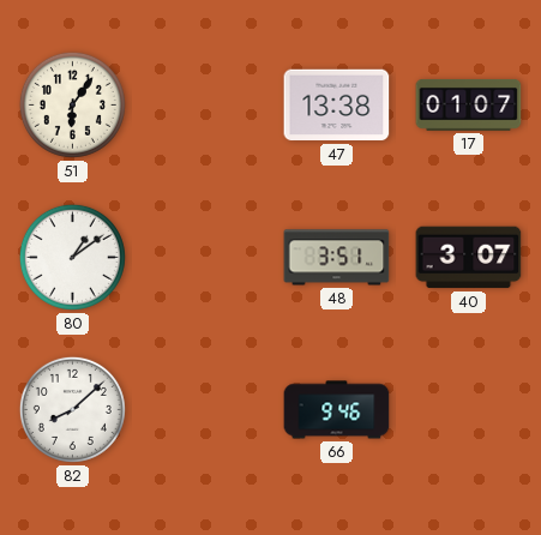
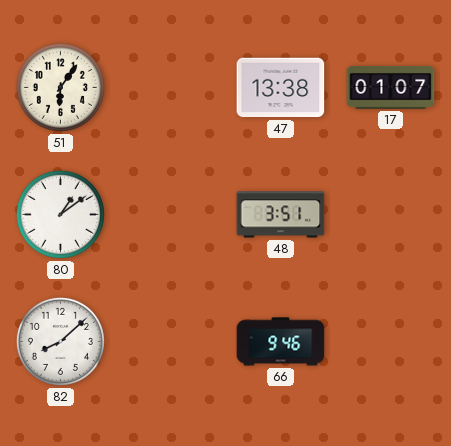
40: 3:07 -> none
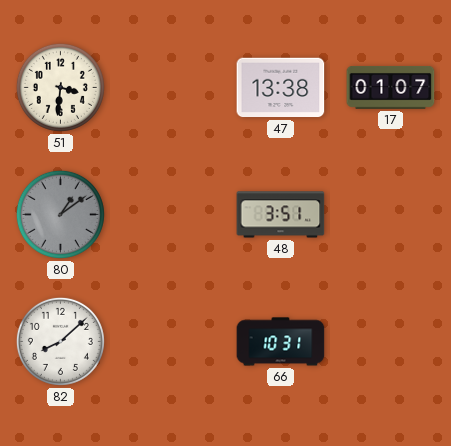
51: 6:06 -> 3:31
80 dial: white -> grey
66: 9:46 -> 10:31
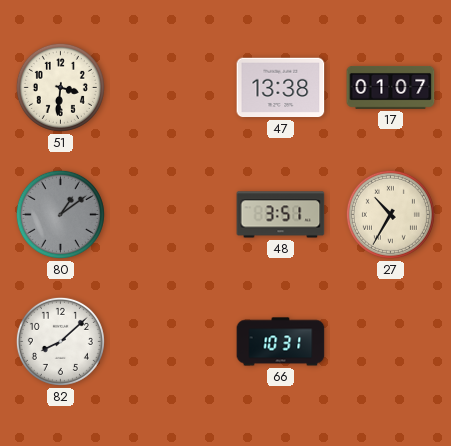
27: none -> 10:35
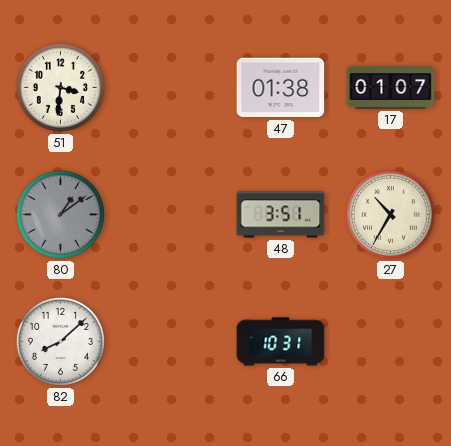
47: 13:38 -> 01:38
